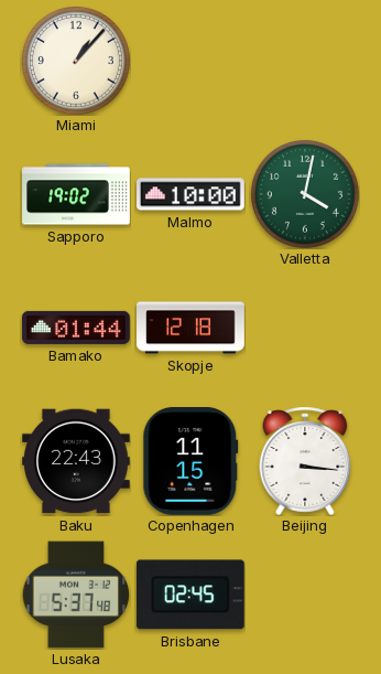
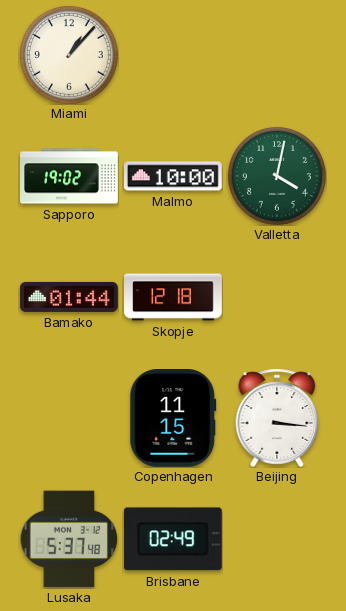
Baku: 22:43 -> none
Brisbane: 02:45 -> 02:49
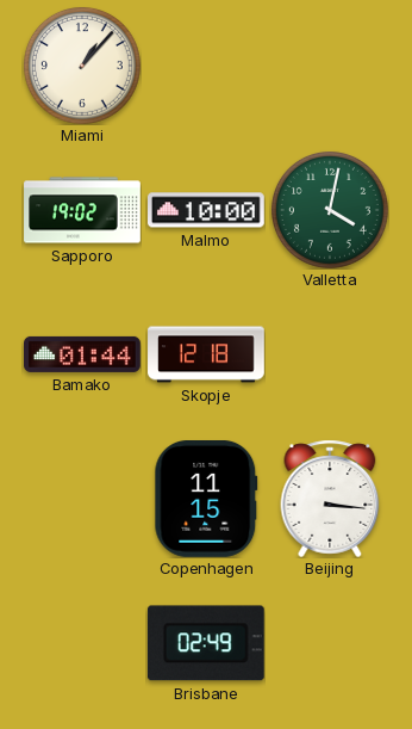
Lusaka: 5:37 -> none
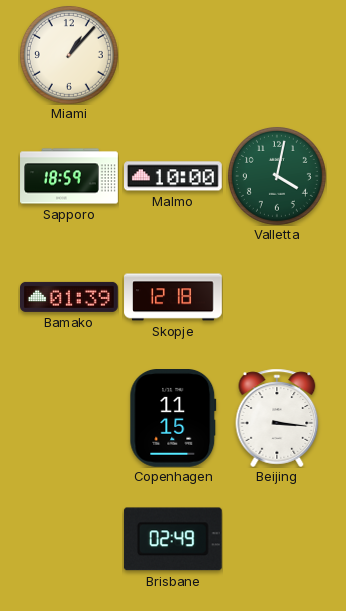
Sapporo: 19:02 -> 18:59
Bamako: 01:44 -> 01:39
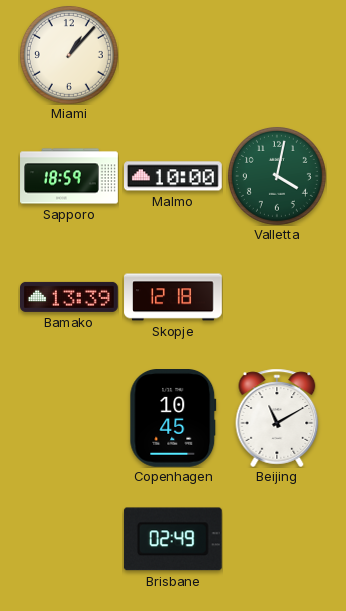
Bamako: 01:39 -> 13:39
Copenhagen: 11:15 -> 10:45
Beijing: 3:16 -> 11:10
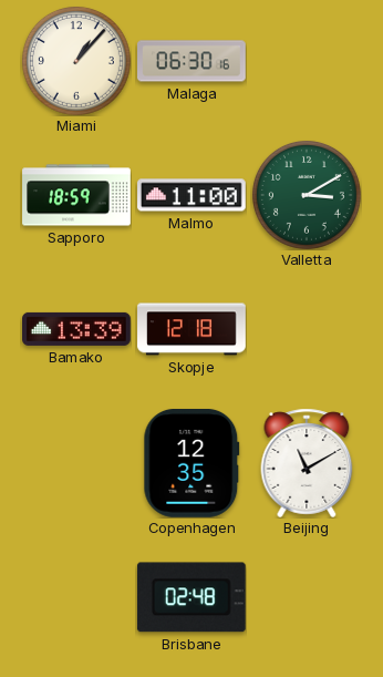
Malaga: none -> 06:30
Malmo: 10:00 -> 11:00
Valletta: 4:02 -> 3:10
Copenhagen: 10:45 -> 12:35
Brisbane: 02:49 -> 02:48
